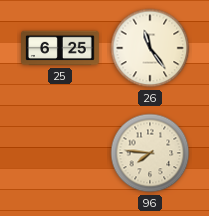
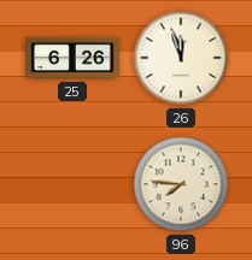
25: 6:25 -> 6:26
26: 11:24 -> 11:57
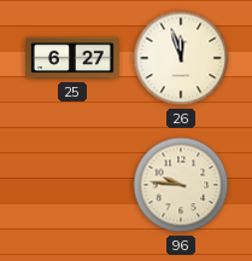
25: 6:26 -> 6:27
96: 7:46 -> 9:46
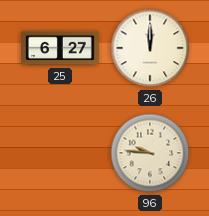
26: 11:57 -> 12:00
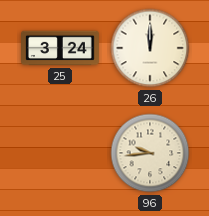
25: 6:27 -> 3:24
96: 9:46 -> 9:44
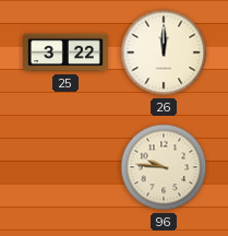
25: 3:24 -> 3:22
96: 9:44 -> 9:46
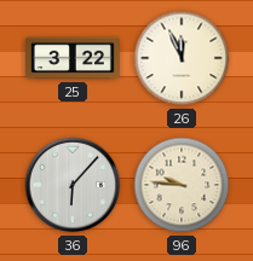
26: 12:00 -> 11:56
36: none -> 6:07
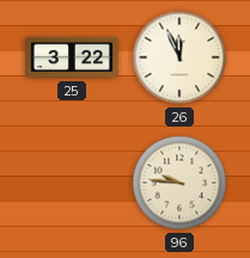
36: 6:07 -> none
